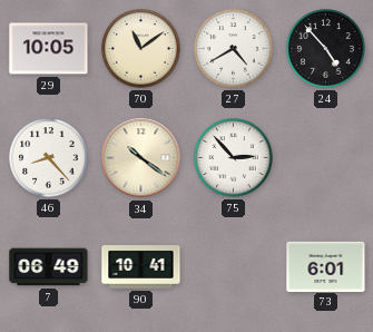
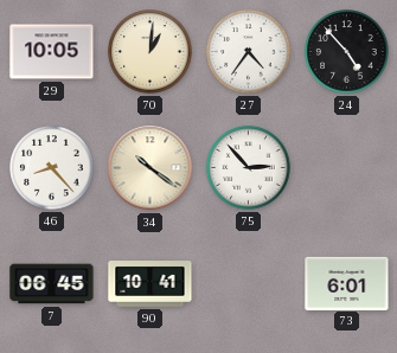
70: 11:09 -> 1:01
27: 4:40 -> 4:36
7: 06:49 -> 06:45
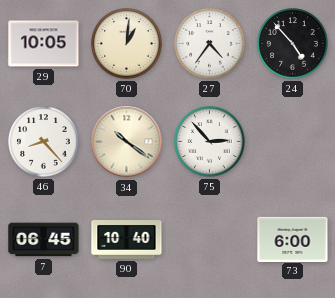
90: 10:41 -> 10:40
73: 6:01 -> 6:00
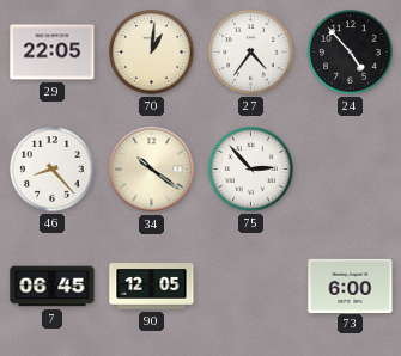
29: 10:05 -> 22:05
90: 10:40 -> 12:05
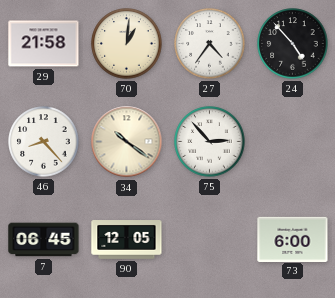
29: 22:05 -> 21:58
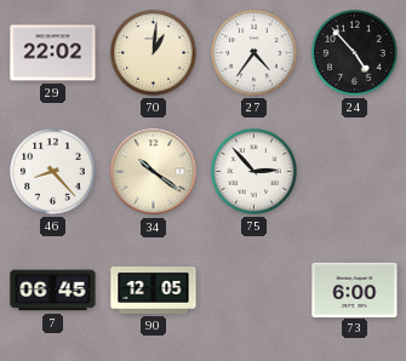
29: 21:58 -> 22:02
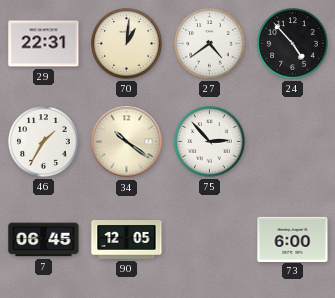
29: 22:02 -> 22:31
27: 4:36 -> 4:39
46: 8:23 -> 1:35
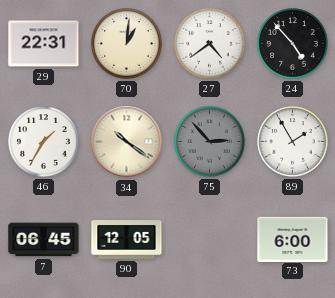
75 dial: white -> grey
89: none -> 1:55
